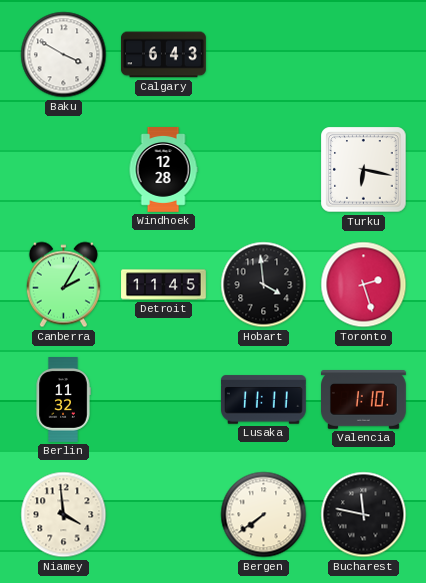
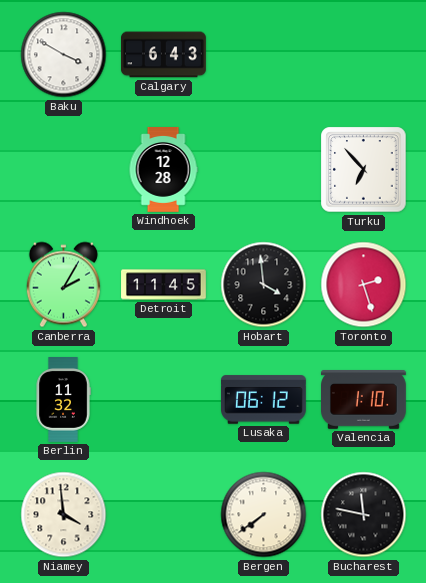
Turku: 6:17 -> 6:53
Lusaka: 11:11 -> 06:12
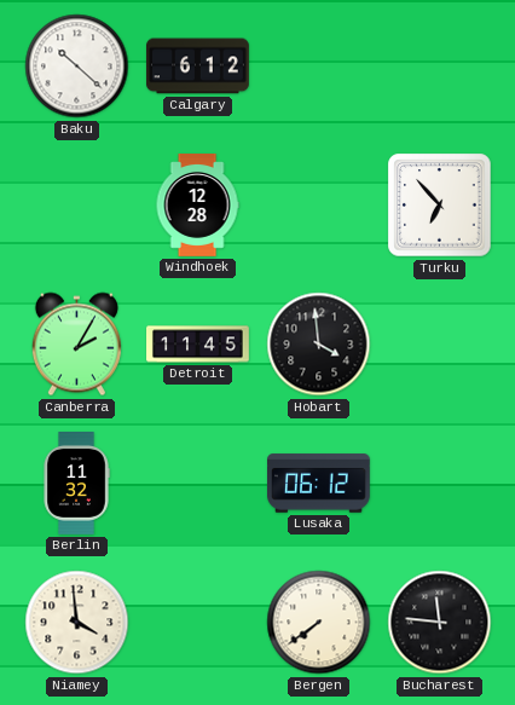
Baku: 3:50 -> 10:22
Calgary: 6:43 -> 6:12
Toronto: 2:27 -> none
Valencia: 1:10 -> none
Bucharest: 11:47 -> 11:46
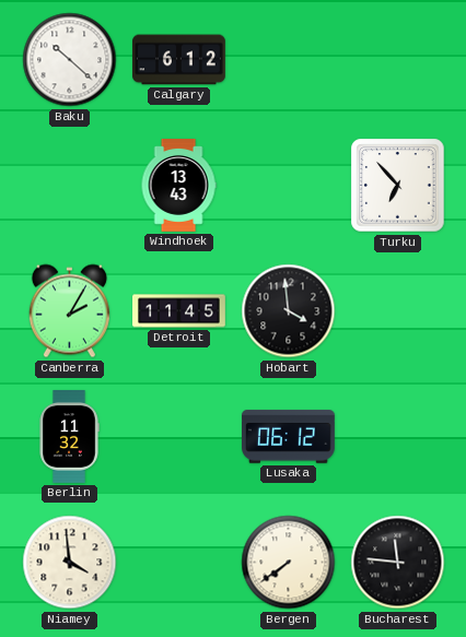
Windhoek: 12:28 -> 13:43
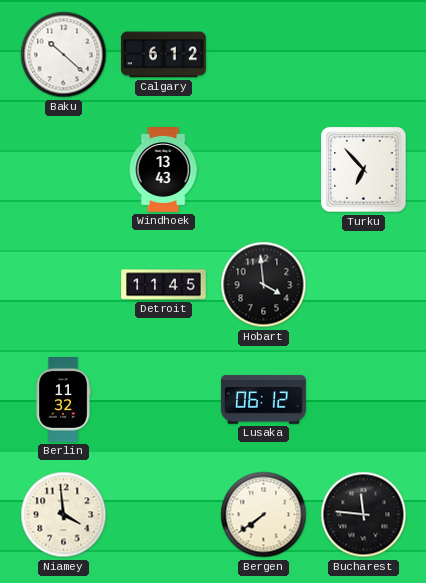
Canberra: 2:05 -> none
